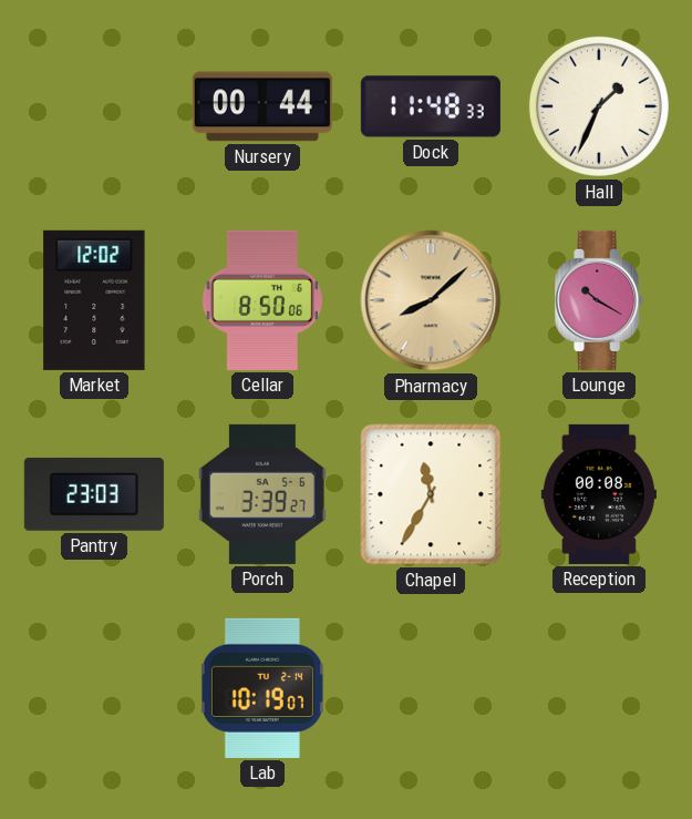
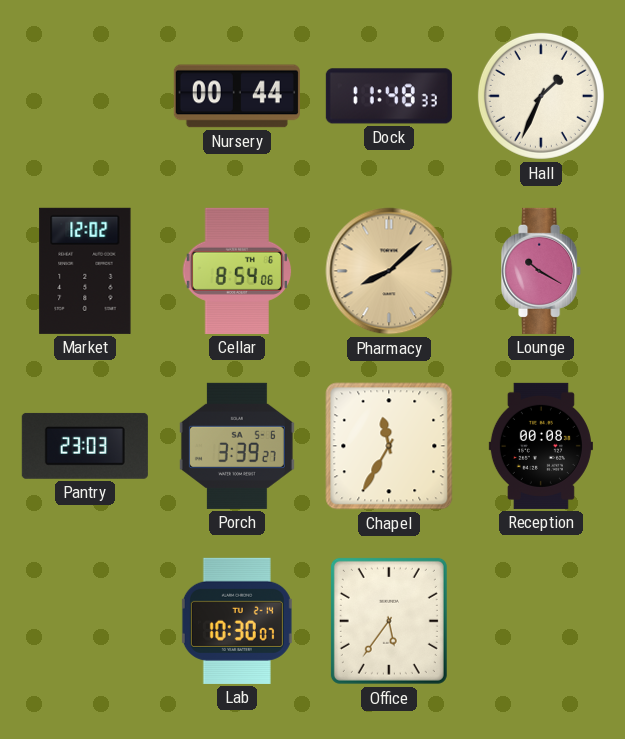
Cellar: 8:50 -> 8:54
Lab: 10:19 -> 10:30
Office: none -> 5:36
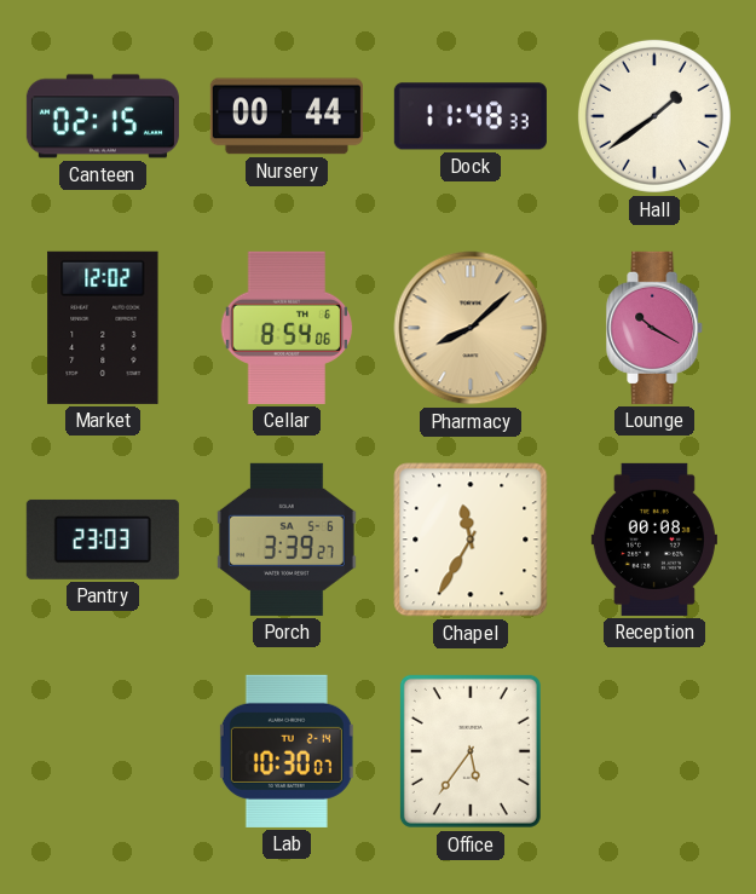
Canteen: none -> 02:15
Hall: 1:34 -> 1:39
